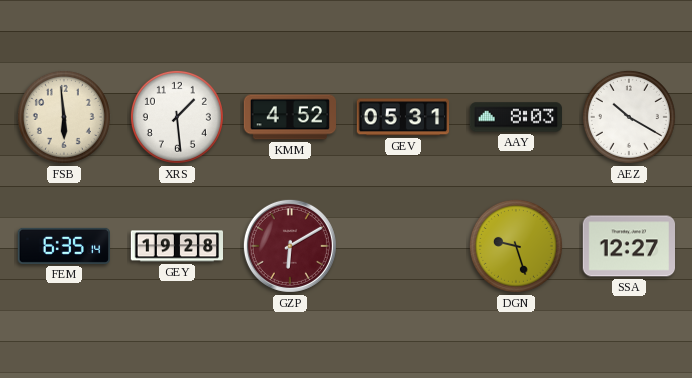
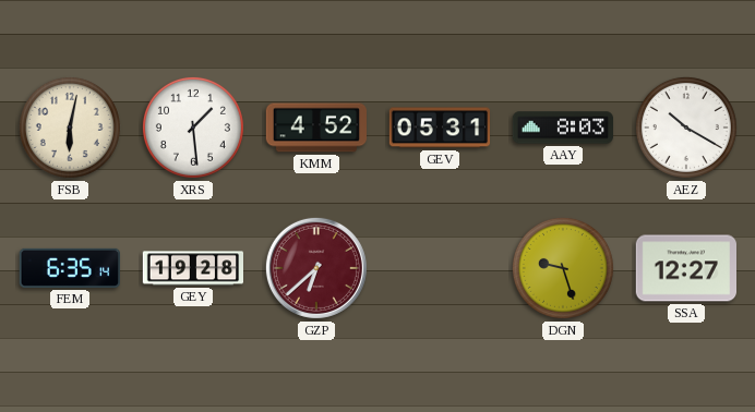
FSB: 5:59 -> 6:02
GZP: 6:10 -> 6:38
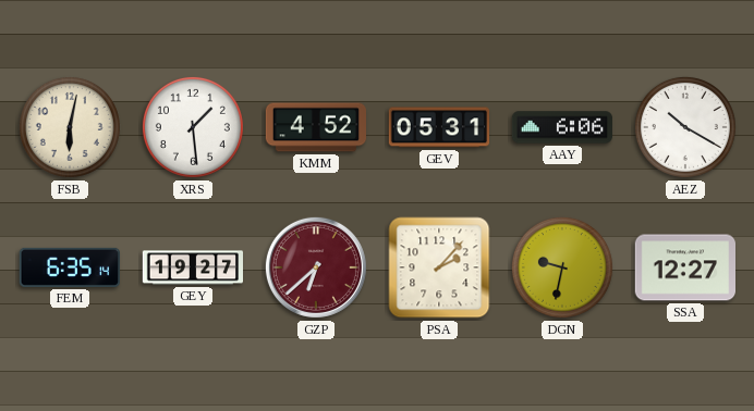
AAY: 8:03 -> 6:06
GEY: 19:28 -> 19:27
PSA: none -> 2:07
DGN: 9:27 -> 9:32
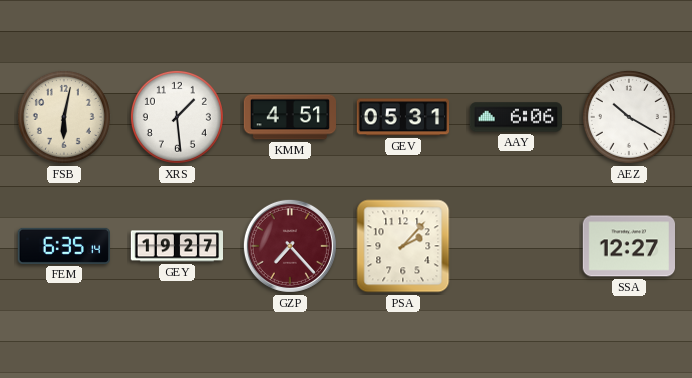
KMM: 4:52 -> 4:51
GZP: 6:38 -> 7:23
DGN: 9:32 -> none
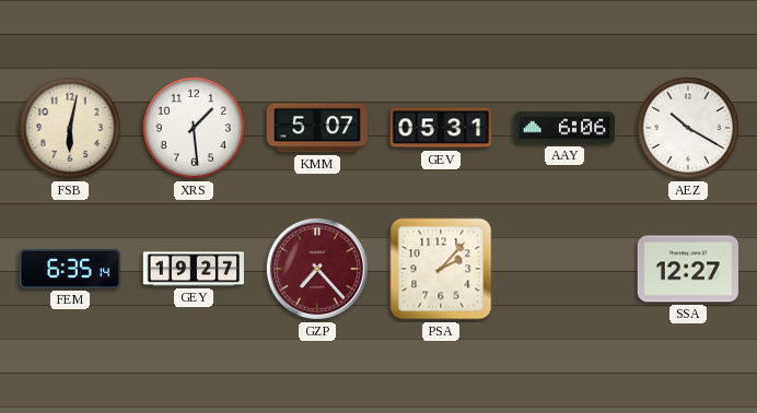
KMM: 4:51 -> 5:07
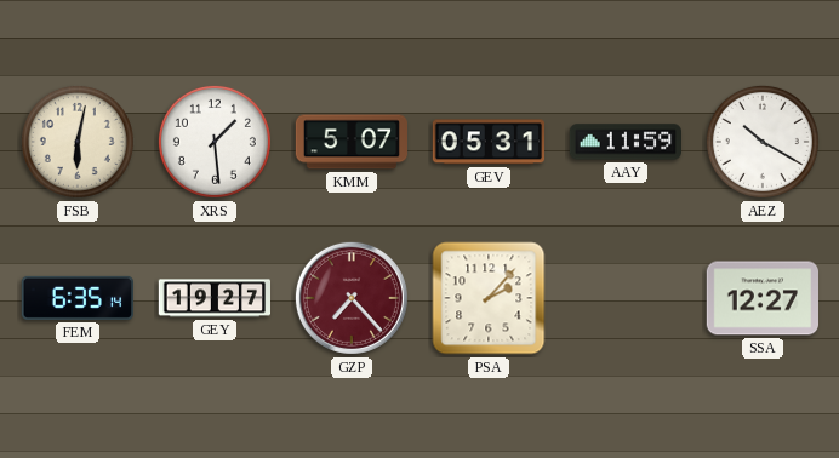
AAY: 6:06 -> 11:59
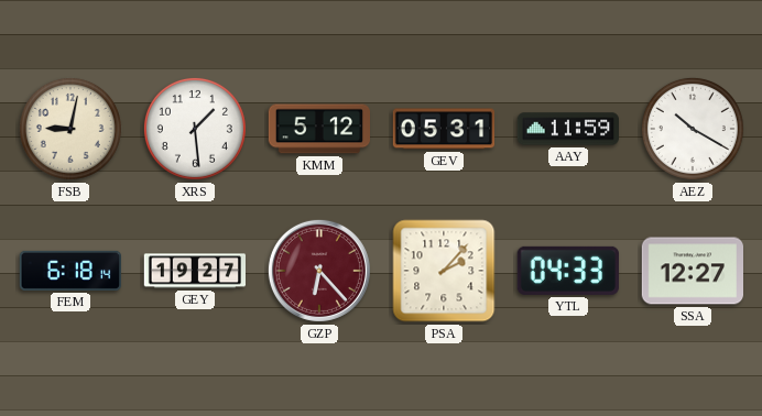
FSB: 6:02 -> 9:02
KMM: 5:07 -> 5:12
FEM: 6:35 -> 6:18
GZP: 7:23 -> 6:23
YTL: none -> 04:33
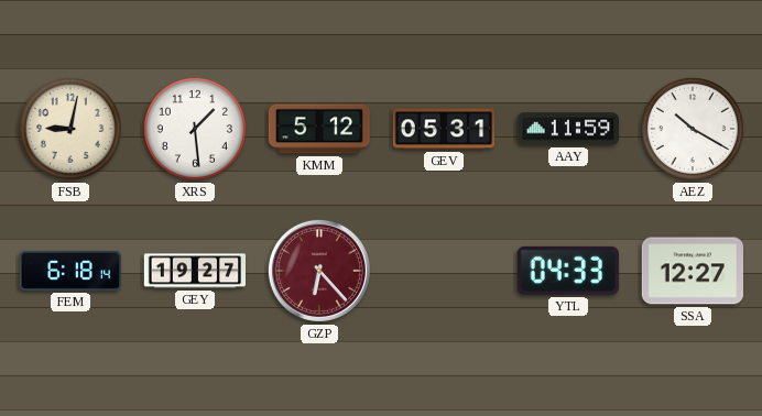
PSA: 2:07 -> none
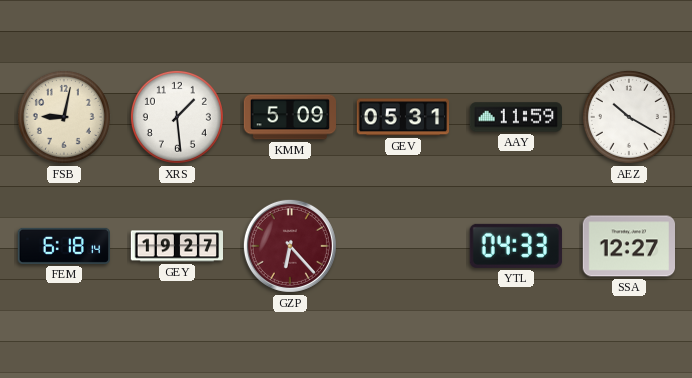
KMM: 5:12 -> 5:09
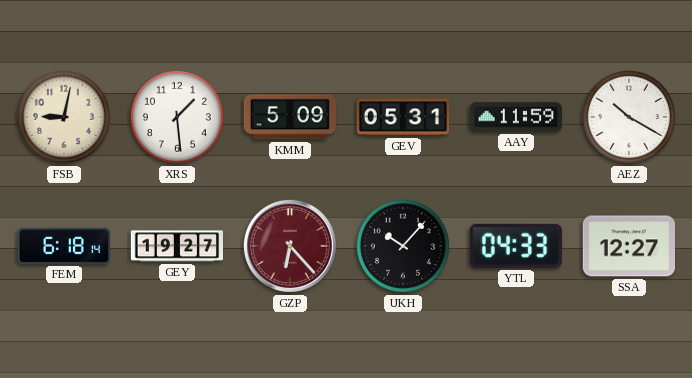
UKH: none -> 10:07
